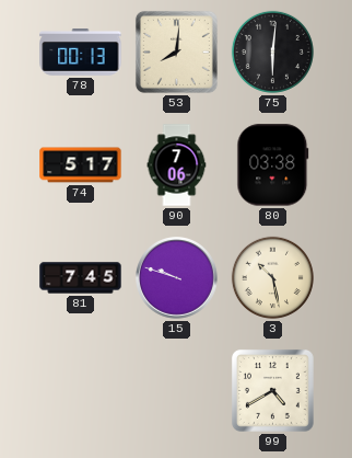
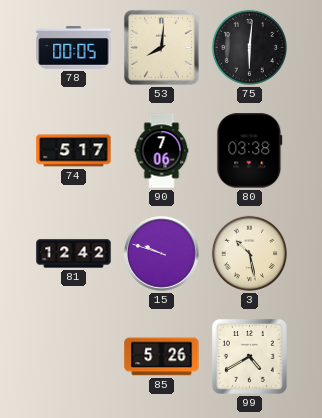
78: 00:13 -> 00:05
81: 7:45 -> 12:42
85: none -> 5:26
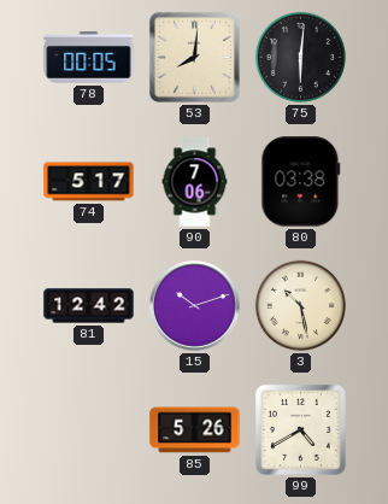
15: 9:48 -> 10:12
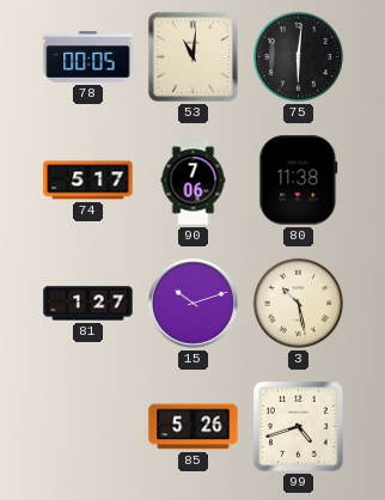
53: 8:01 -> 11:01
80: 03:38 -> 11:38
81: 12:42 -> 1:27
99: 4:40 -> 4:42
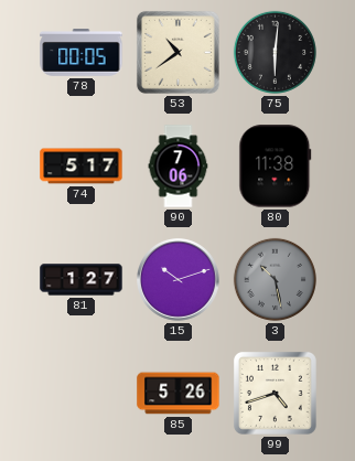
53: 11:01 -> 10:39
3 dial: cream -> grey
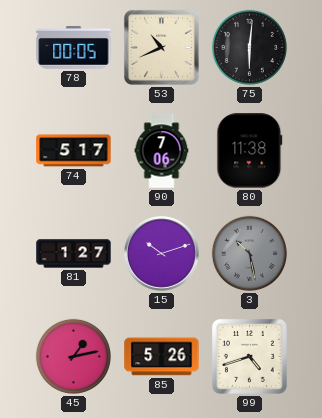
53: 10:39 -> 10:41
45: none -> 1:13
